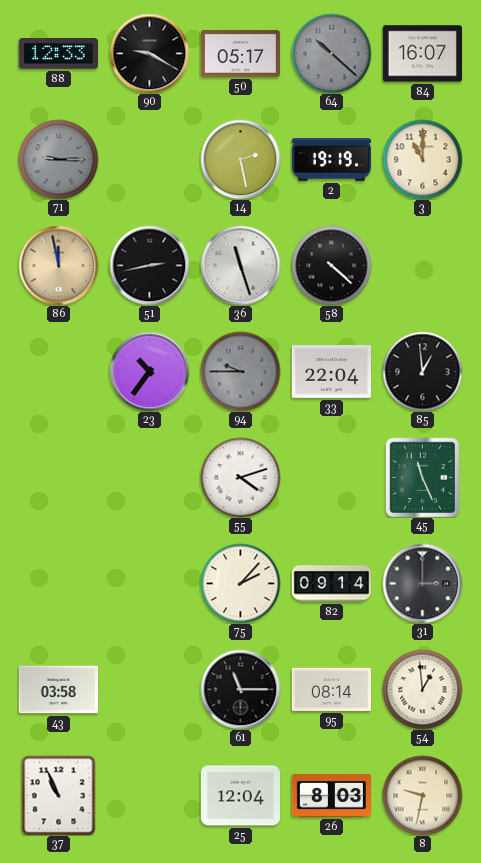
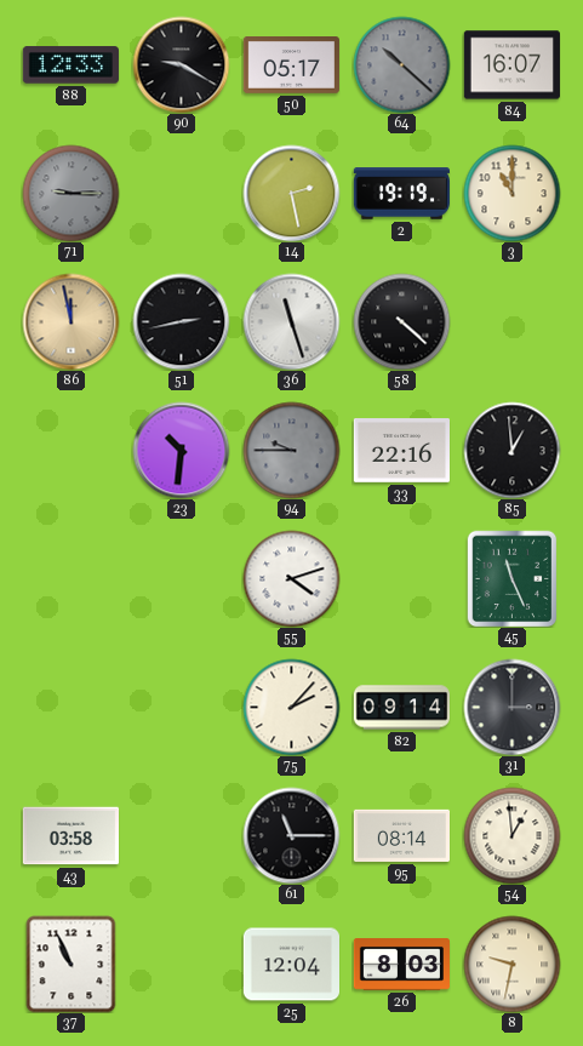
23: 10:36 -> 10:31
33: 22:04 -> 22:16
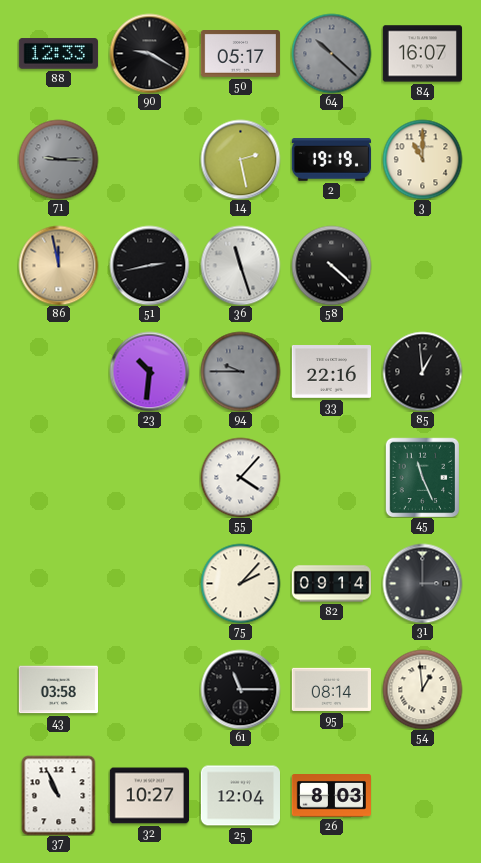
55: 4:12 -> 4:07
32: none -> 10:27
8: 9:32 -> none
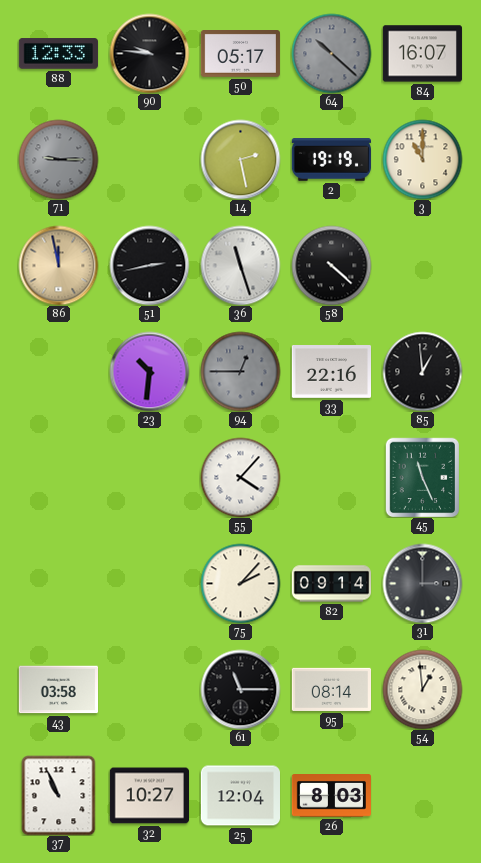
90: 9:20 -> 9:46
94: 9:45 -> 12:45
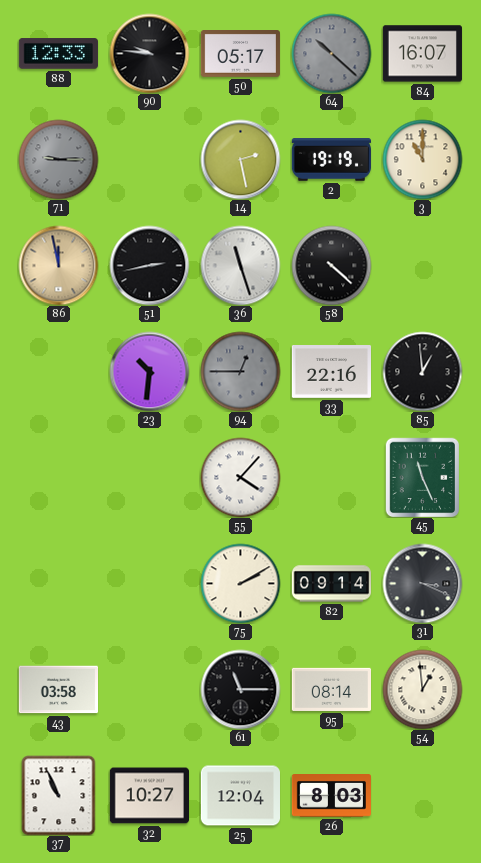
75: 2:07 -> 2:10
31: 3:00 -> 3:19
